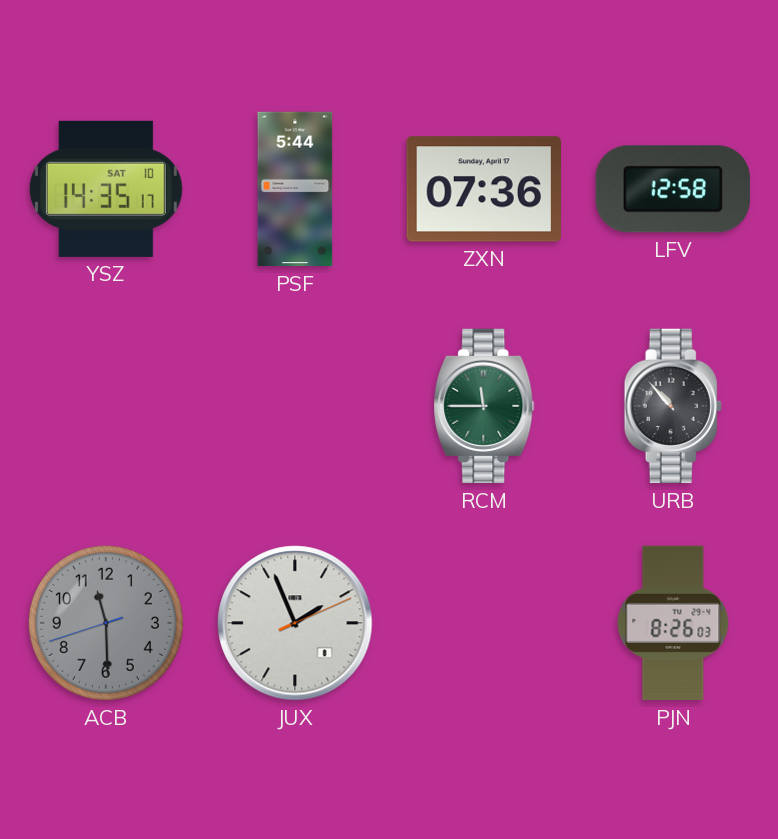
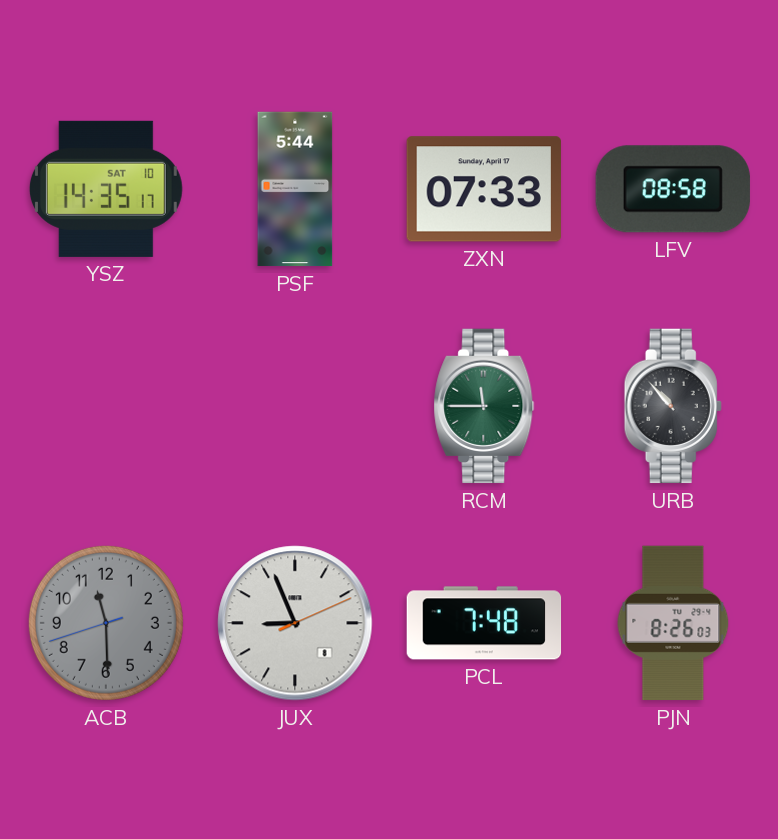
ZXN: 07:36 -> 07:33
LFV: 12:58 -> 08:58
JUX: 1:56 -> 8:56
PCL: none -> 7:48
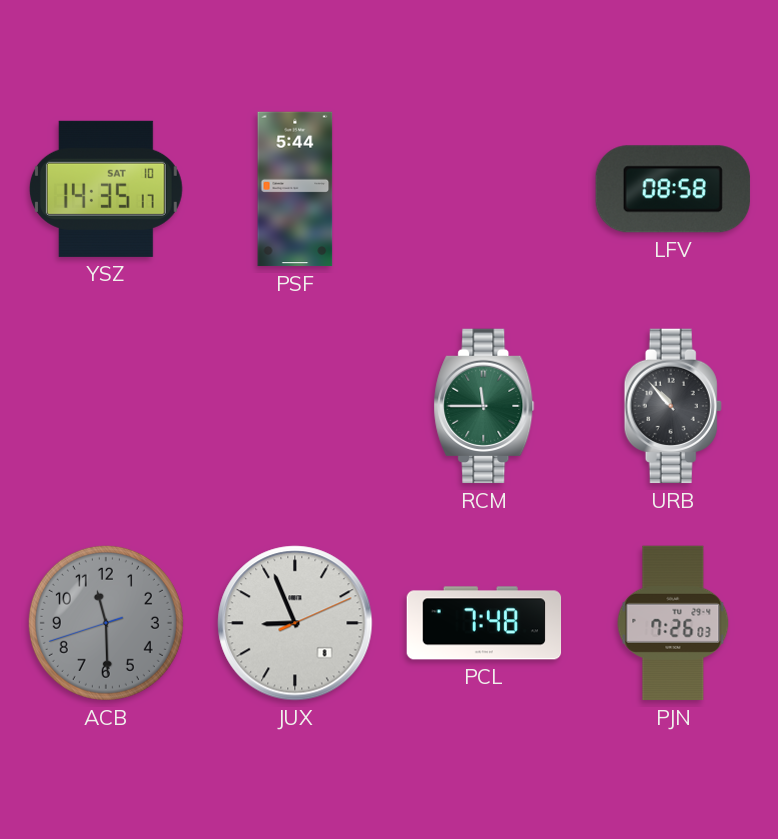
ZXN: 07:33 -> none
PJN: 8:26 -> 7:26
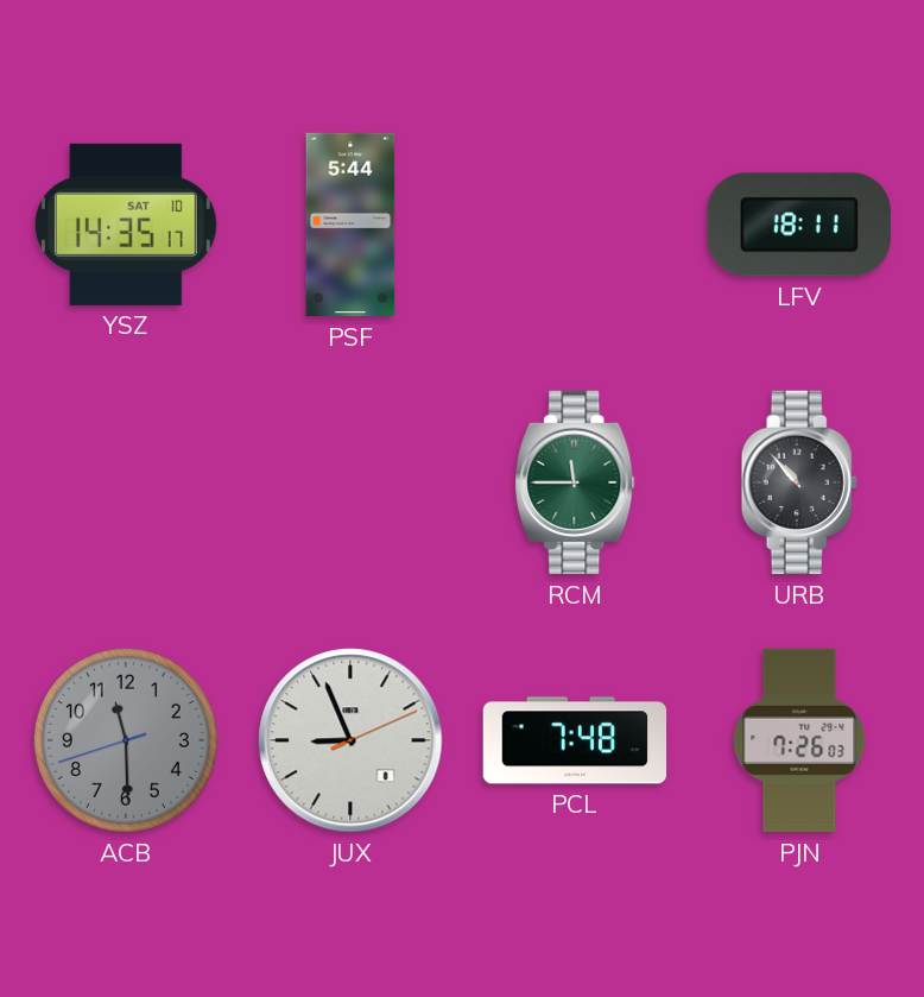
LFV: 08:58 -> 18:11
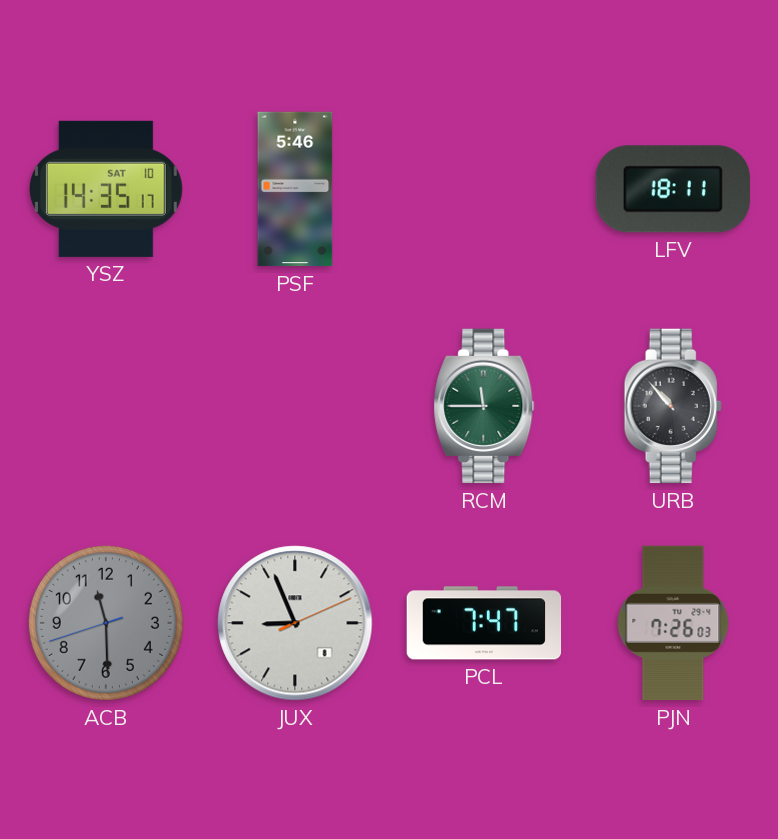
PSF: 5:44 -> 5:46
PCL: 7:48 -> 7:47
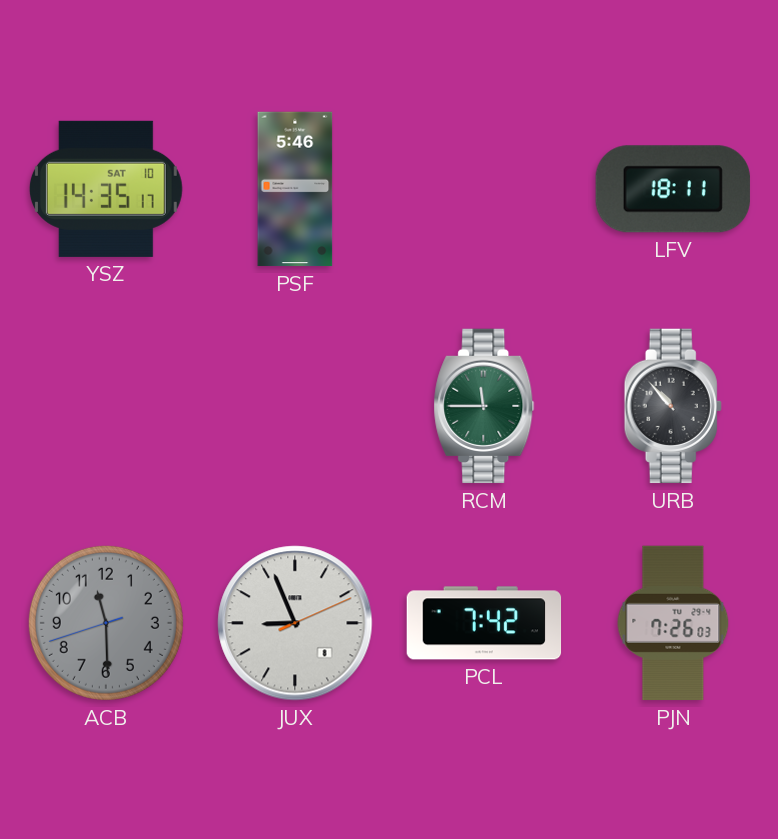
PCL: 7:47 -> 7:42
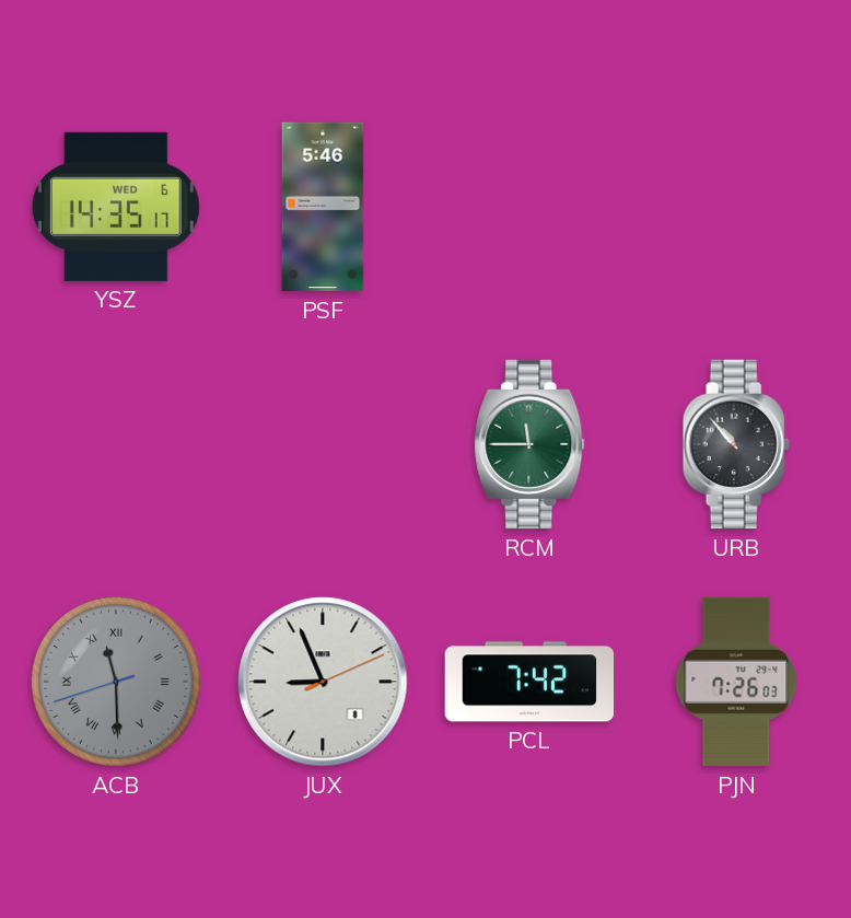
YSZ date: SAT 10 -> WED 6
LFV: 18:11 -> none
ACB numerals: Arabic -> Roman
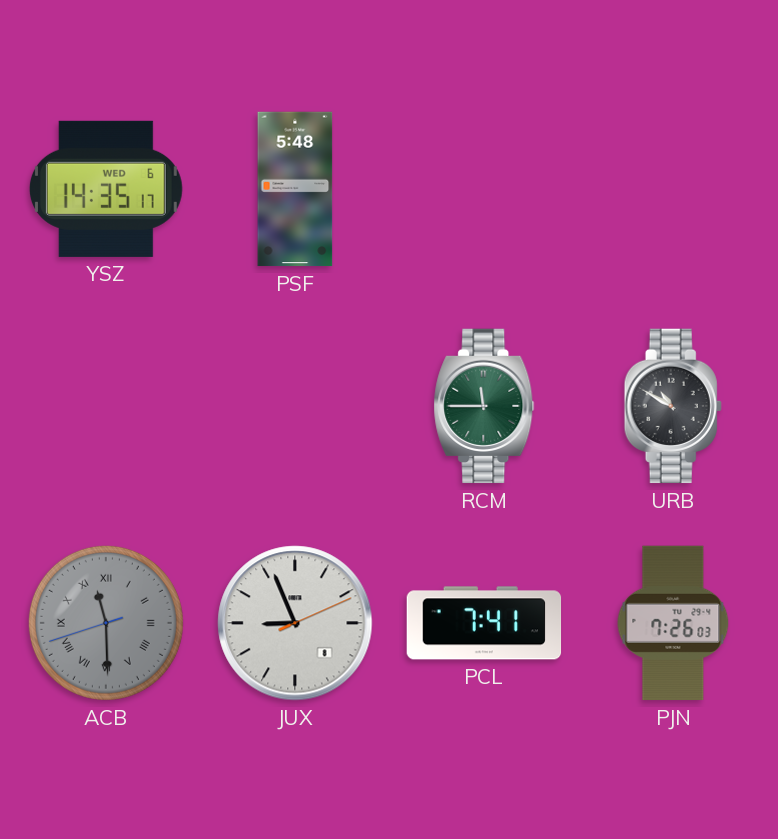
PSF: 5:46 -> 5:48
URB: 10:53 -> 10:50
PCL: 7:42 -> 7:41
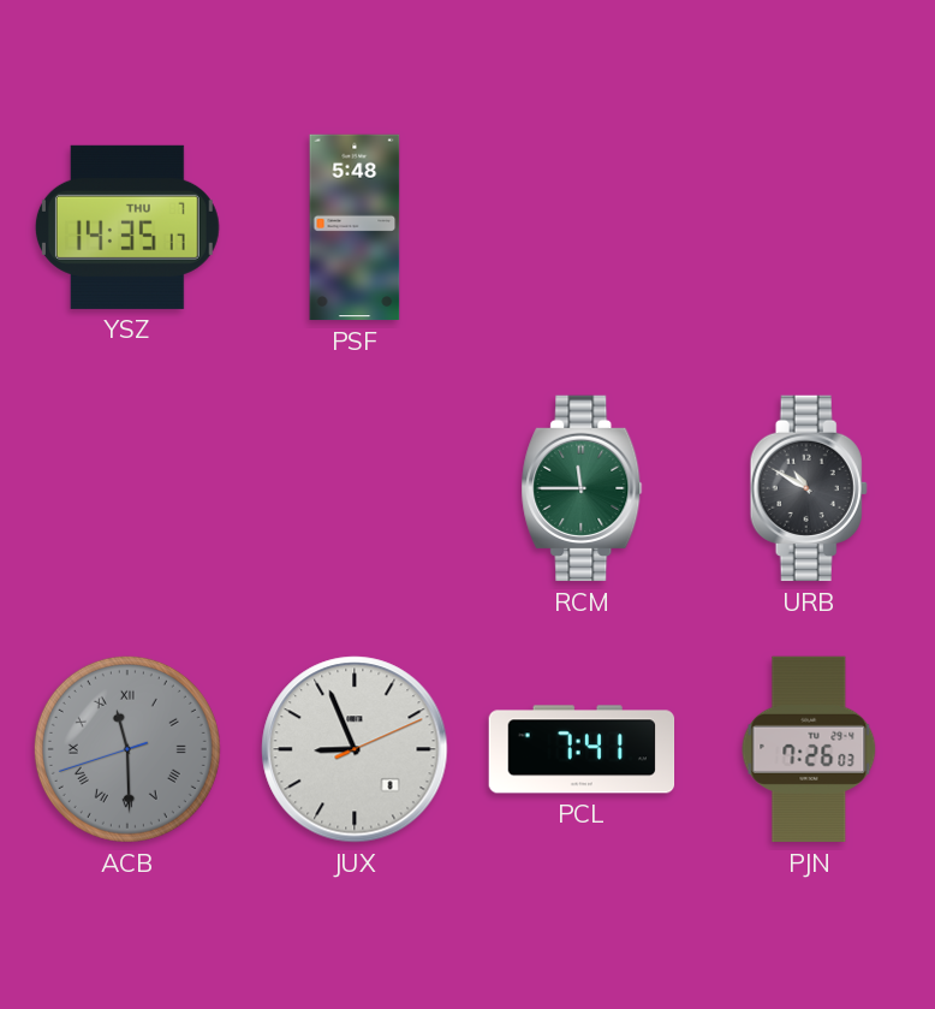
YSZ date: WED 6 -> THU 7
